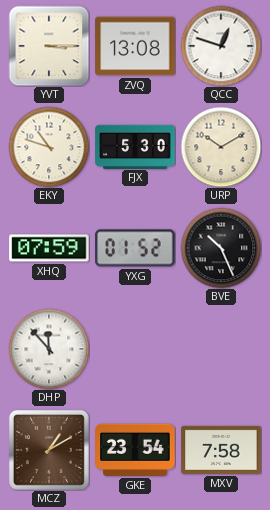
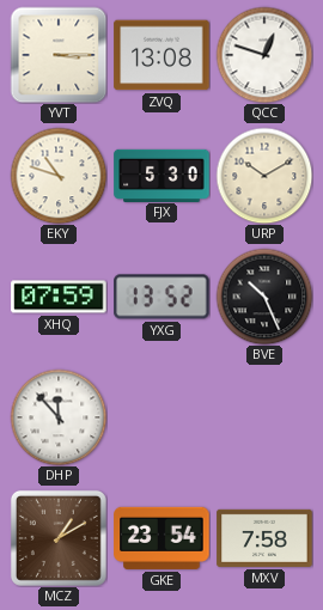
YXG: 01:52 -> 13:52
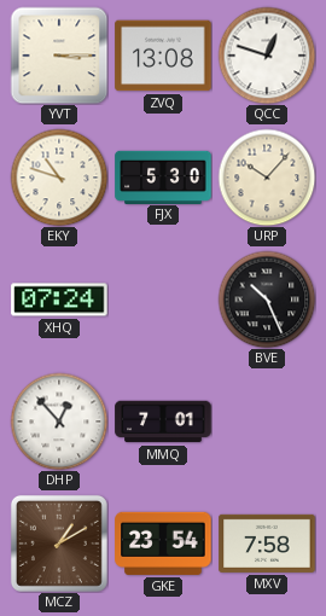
URP: 10:10 -> 10:07
XHQ: 07:59 -> 07:24
YXG: 13:52 -> none
DHP: 11:53 -> 12:53
MMQ: none -> 7:01
